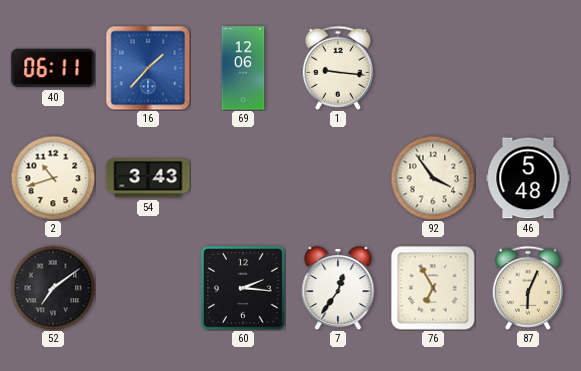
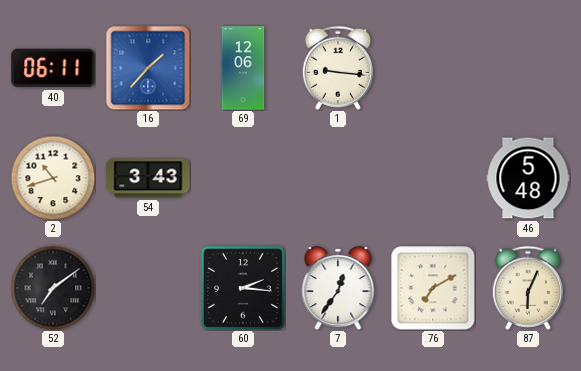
92: 3:54 -> none
76: 6:55 -> 7:10
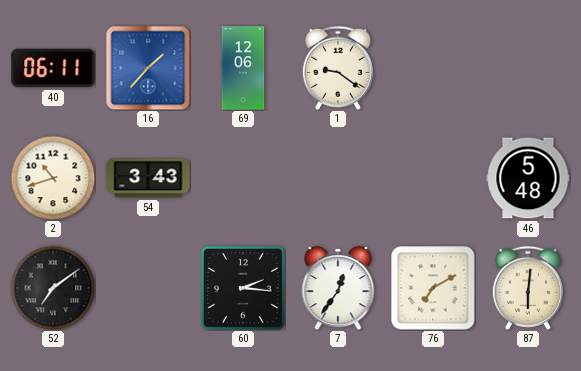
1: 9:16 -> 9:21
87: 6:04 -> 6:01
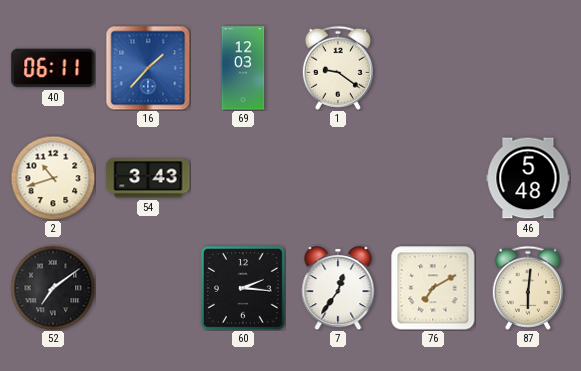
69: 12:06 -> 12:03
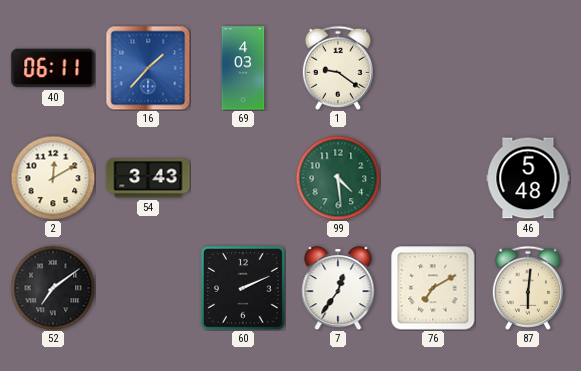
69: 12:03 -> 4:03
2: 10:42 -> 12:10
99: none -> 4:29
60: 2:16 -> 2:11
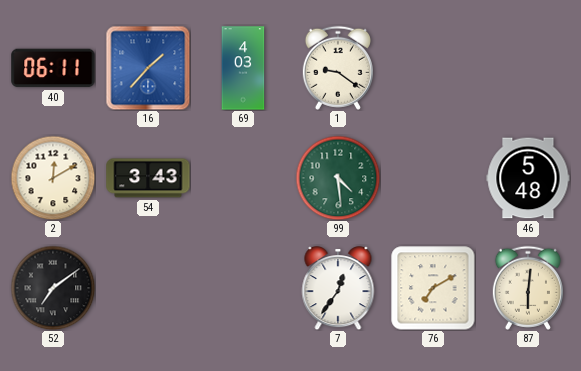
60: 2:11 -> none
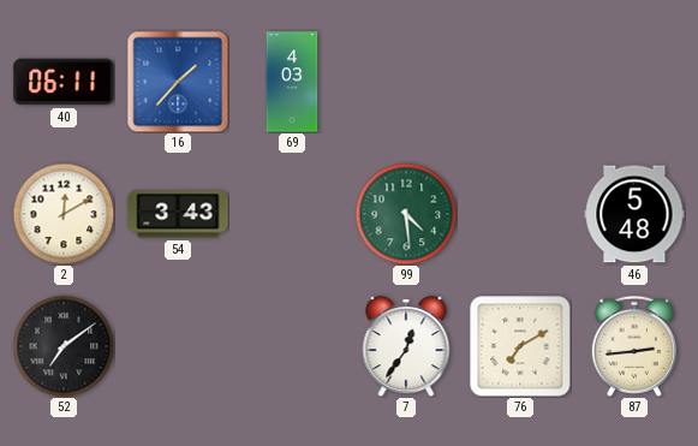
1: 9:21 -> none
87: 6:01 -> 2:44
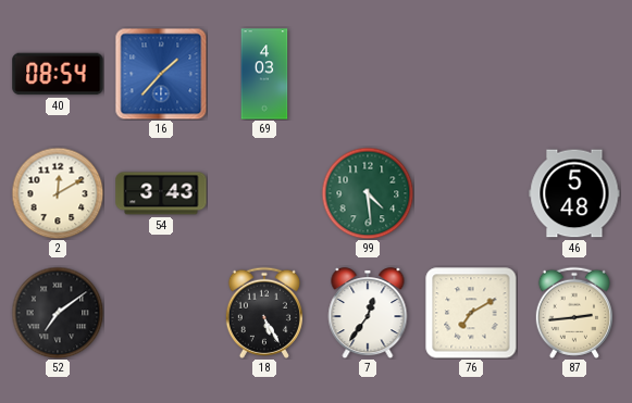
40: 06:11 -> 08:54
18: none -> 5:25
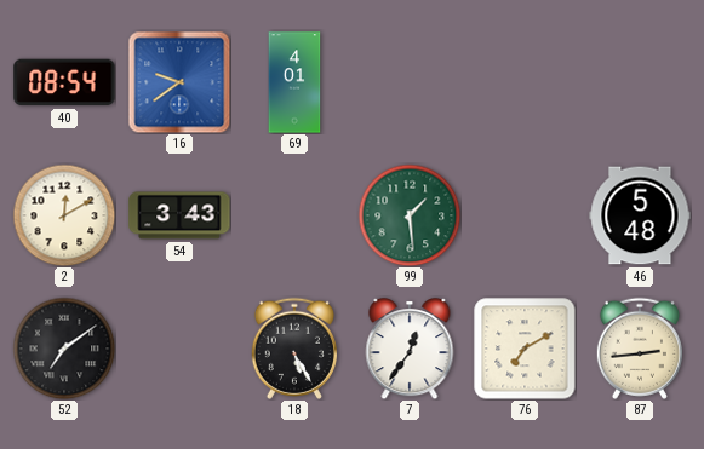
16: 1:37 -> 9:39
69: 4:03 -> 4:01
99: 4:29 -> 1:29
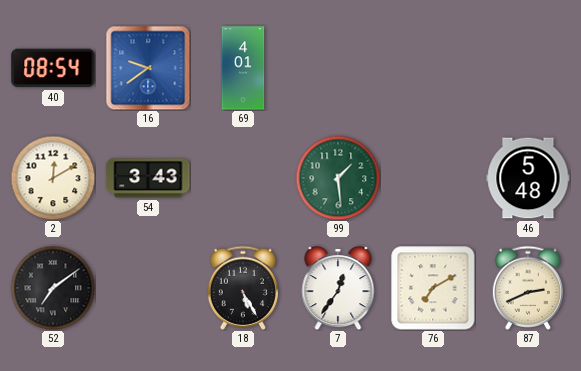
87: 2:44 -> 2:41
